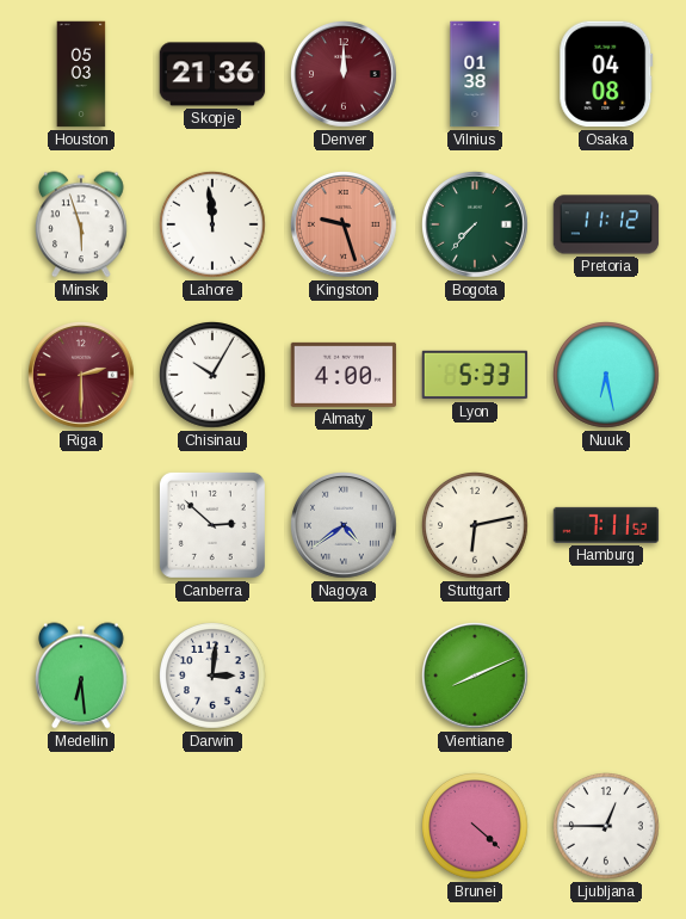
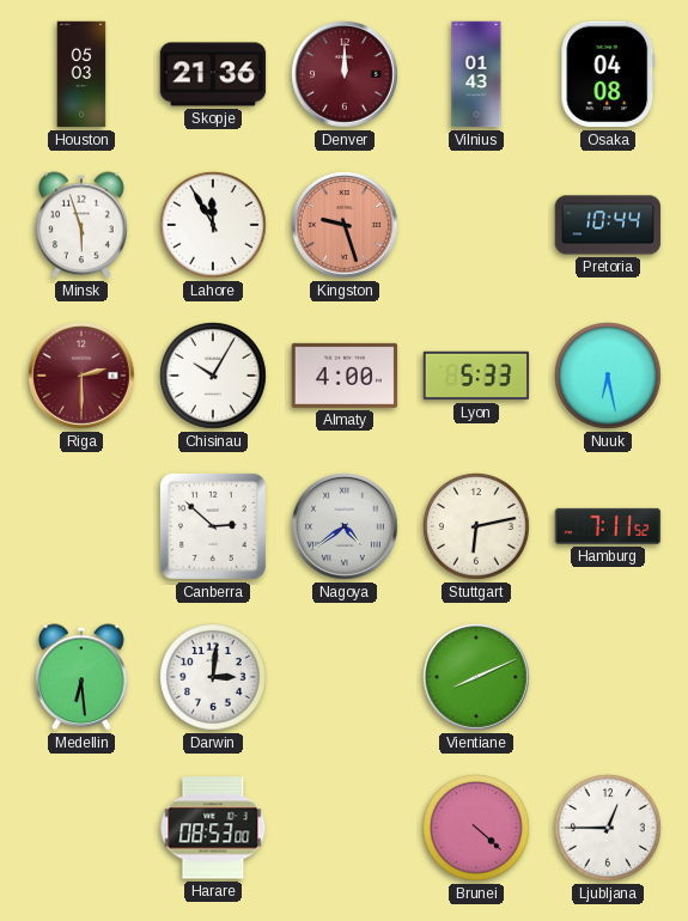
Vilnius: 01:38 -> 01:43
Lahore: 11:59 -> 11:55
Bogota: 7:37 -> none
Pretoria: 11:12 -> 10:44
Harare: none -> 08:53
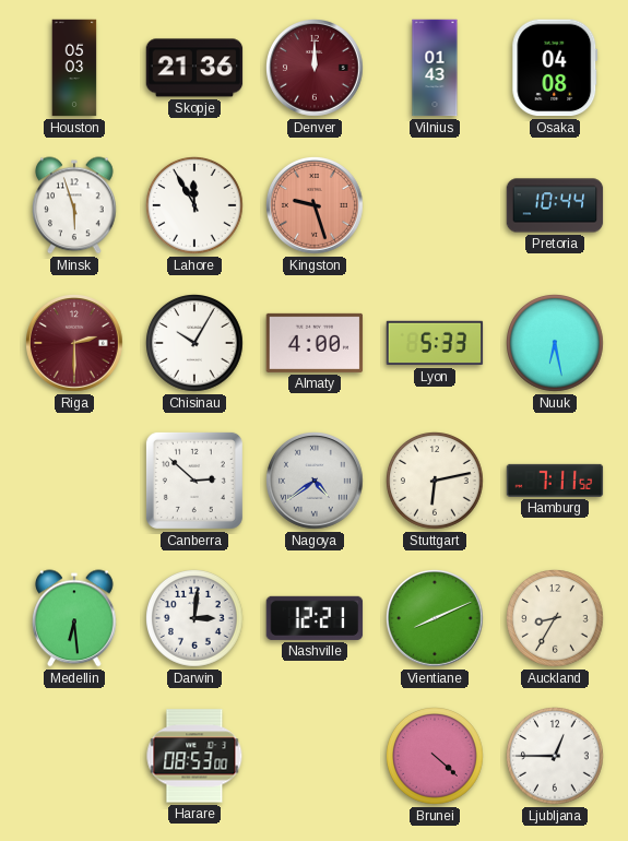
Nashville: none -> 12:21
Auckland: none -> 8:35
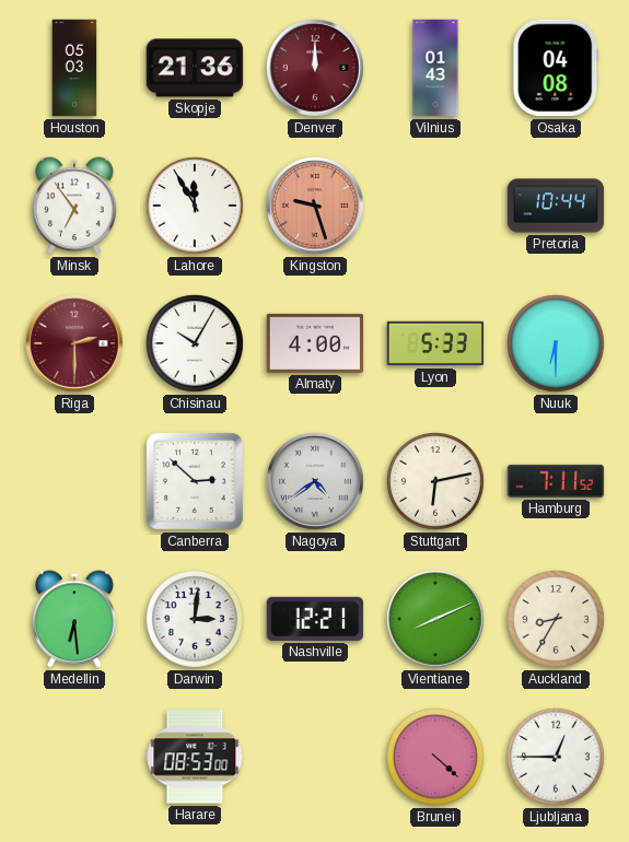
Minsk: 5:57 -> 6:54
Nuuk: 6:28 -> 6:30
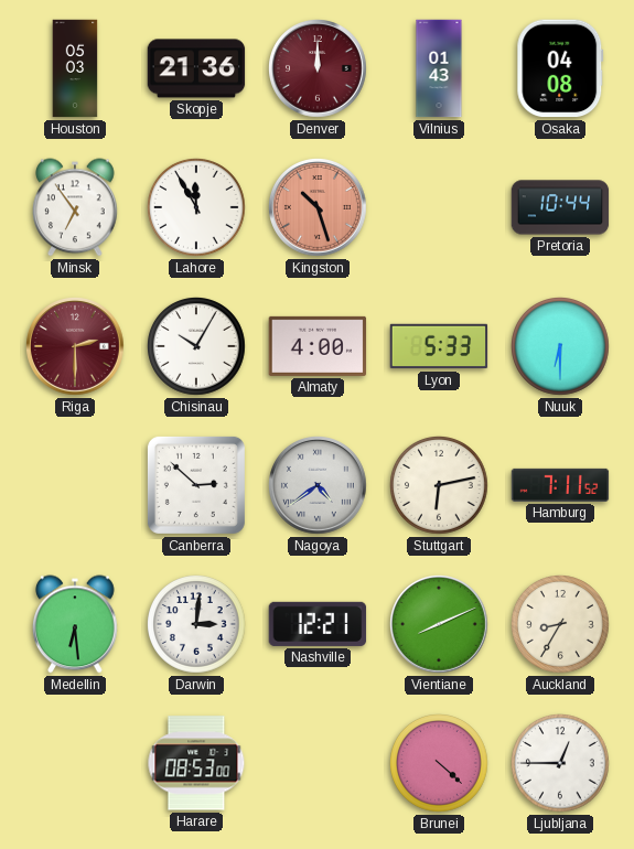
Kingston: 9:27 -> 10:27
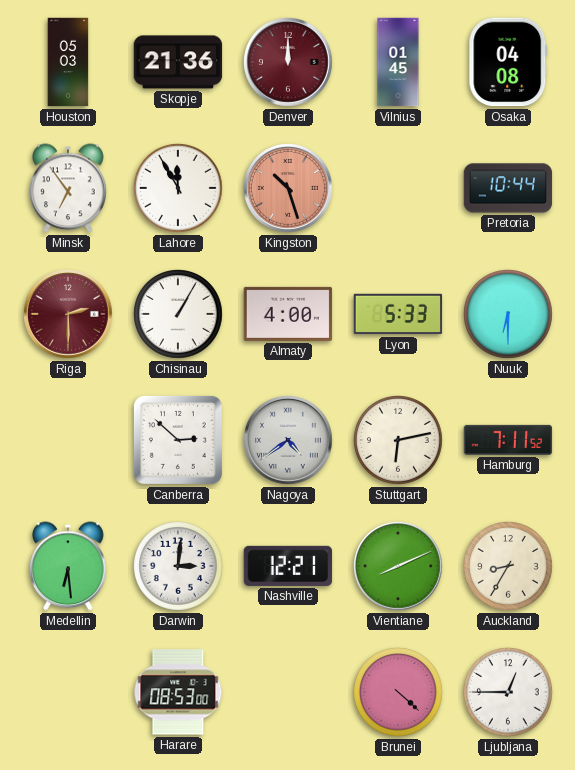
Vilnius: 01:43 -> 01:45
Chisinau: 10:05 -> 1:05
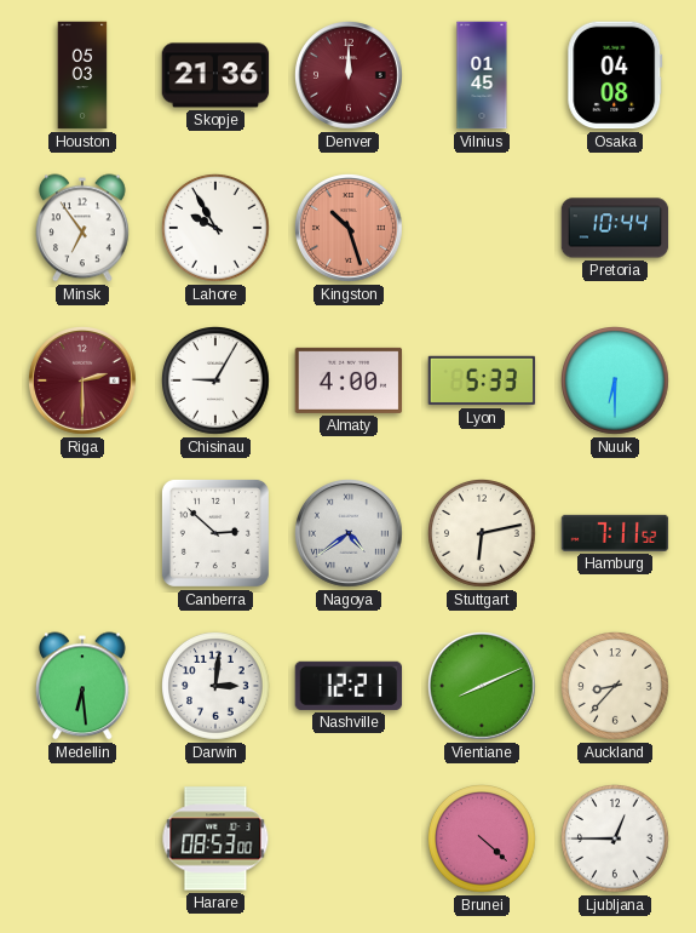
Lahore: 11:55 -> 9:55
Chisinau: 1:05 -> 9:05
Auckland: 8:35 -> 8:37
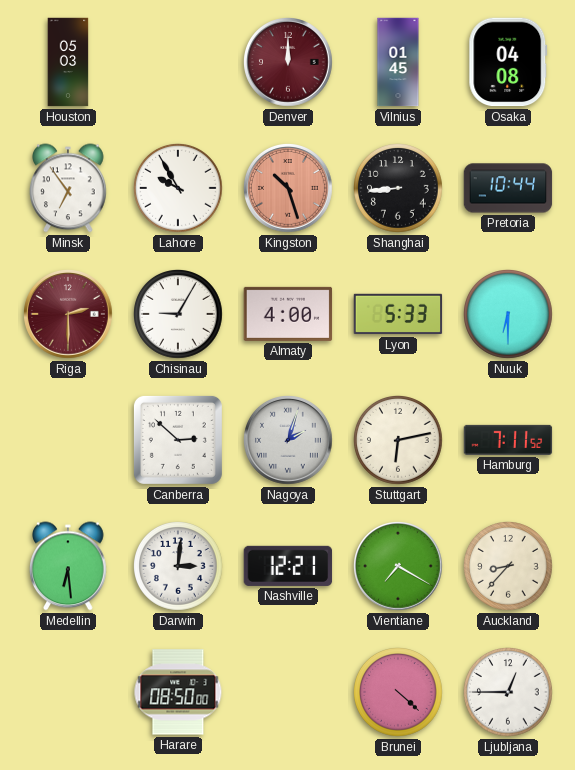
Skopje: 21:36 -> none
Shanghai: none -> 8:44
Nagoya: 4:39 -> 2:03
Vientiane: 8:11 -> 7:20
Harare: 08:53 -> 08:50
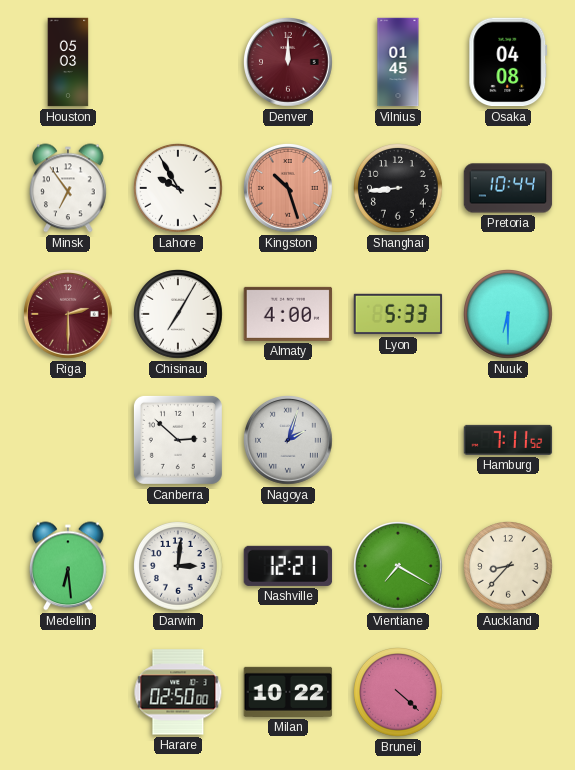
Chisinau: 9:05 -> 7:05
Stuttgart: 6:13 -> none
Harare: 08:50 -> 02:50
Milan: none -> 10:22
Ljubljana: 12:45 -> none
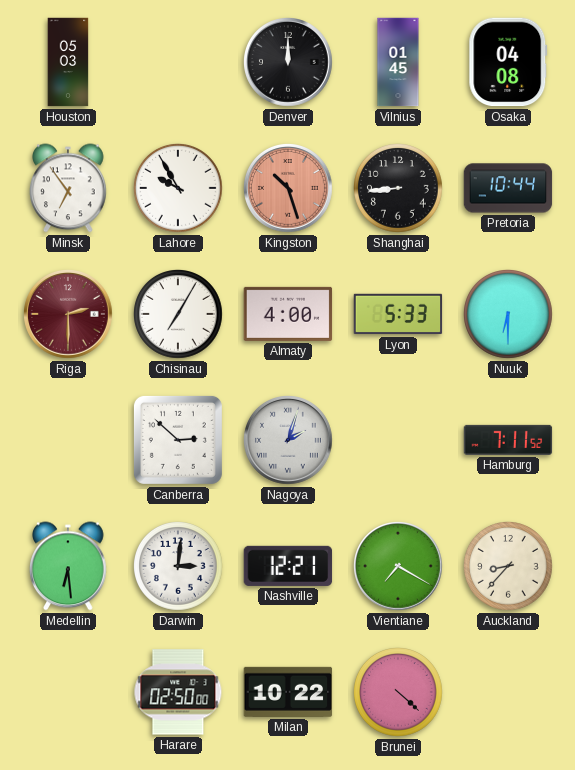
Denver dial: burgundy -> black
